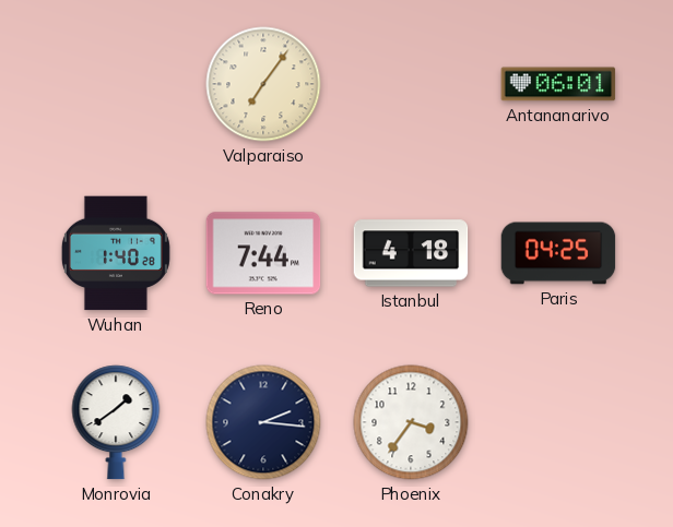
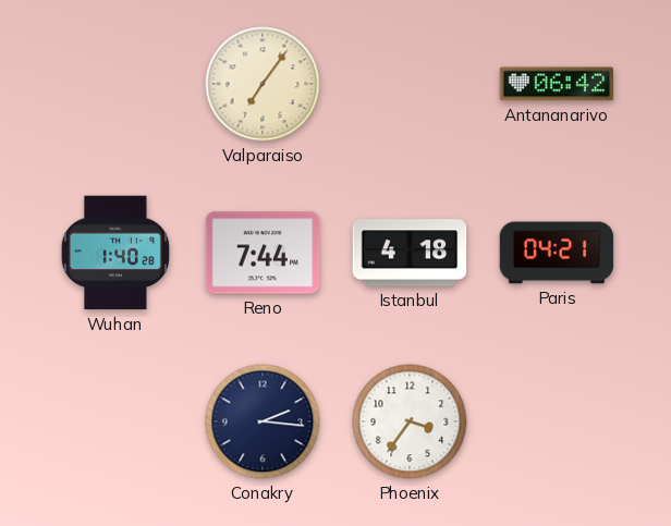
Antananarivo: 06:01 -> 06:42
Paris: 04:25 -> 04:21
Monrovia: 1:39 -> none
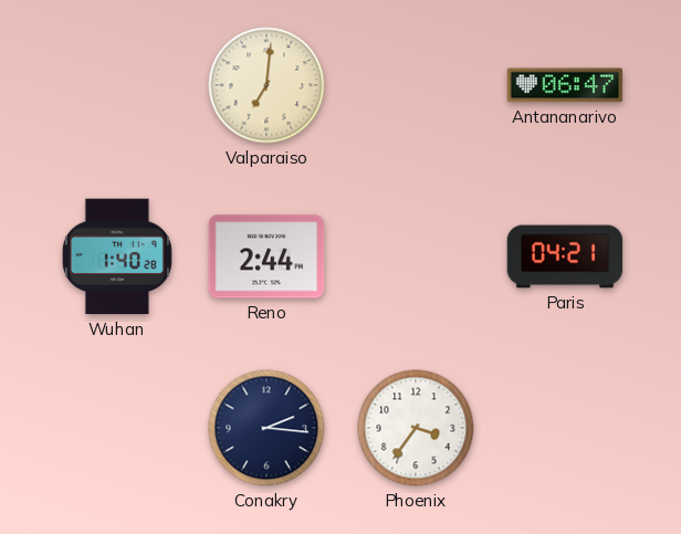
Valparaiso: 7:06 -> 7:01
Antananarivo: 06:42 -> 06:47
Reno: 7:44 -> 2:44
Istanbul: 4:18 -> none
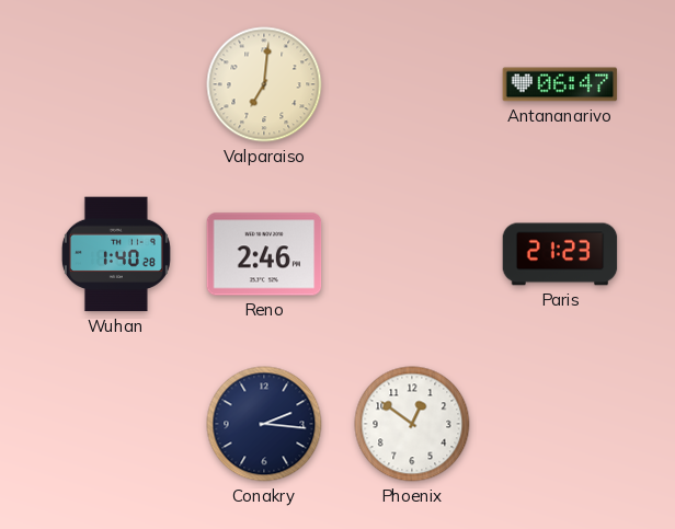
Reno: 2:44 -> 2:46
Paris: 04:21 -> 21:23
Phoenix: 3:36 -> 12:51
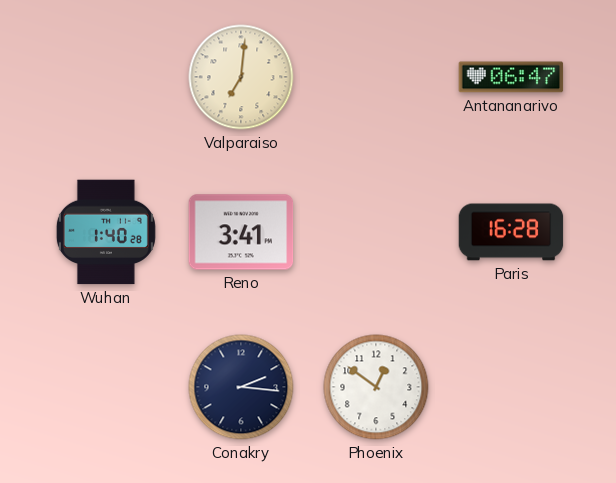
Reno: 2:46 -> 3:41
Paris: 21:23 -> 16:28
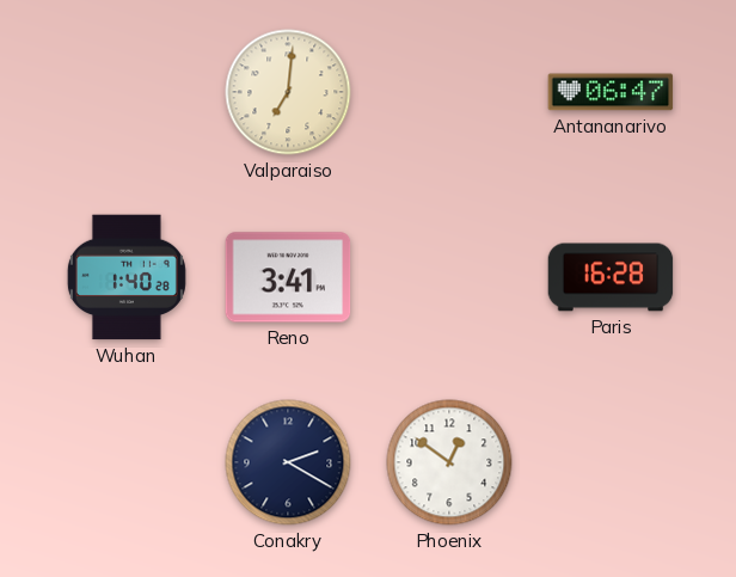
Conakry: 2:16 -> 2:20
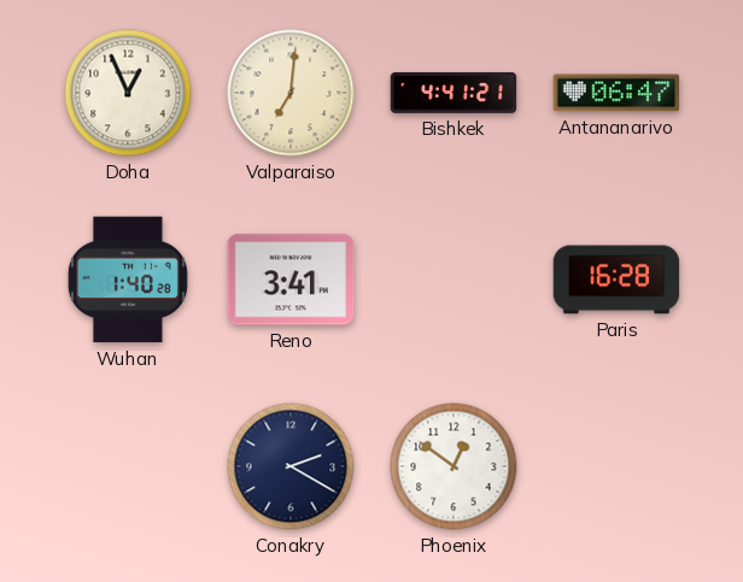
Doha: none -> 12:56
Bishkek: none -> 4:41
